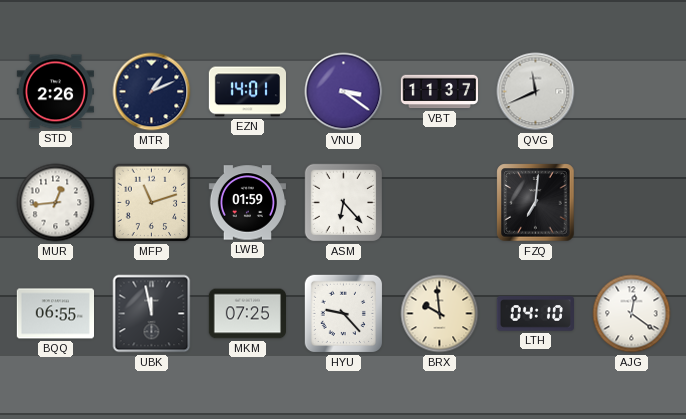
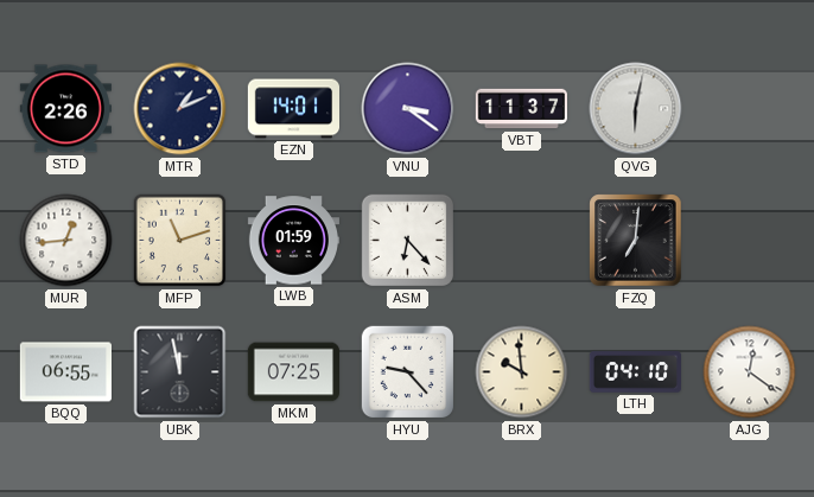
QVG: 11:41 -> 6:02
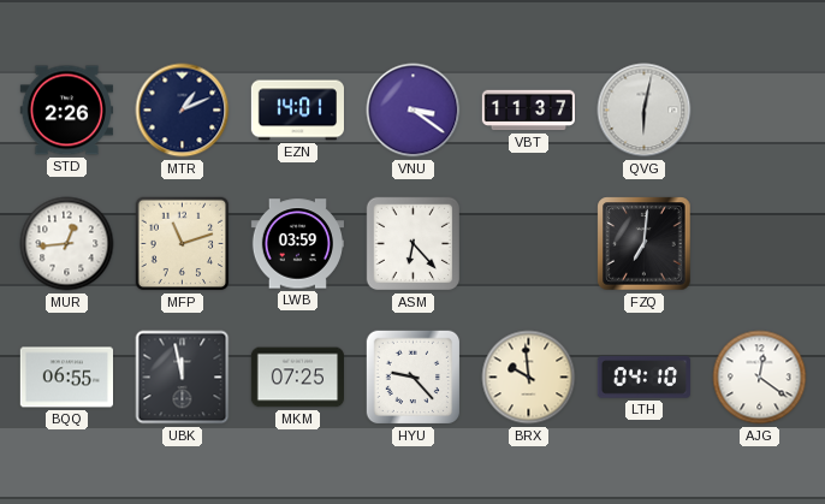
LWB: 01:59 -> 03:59
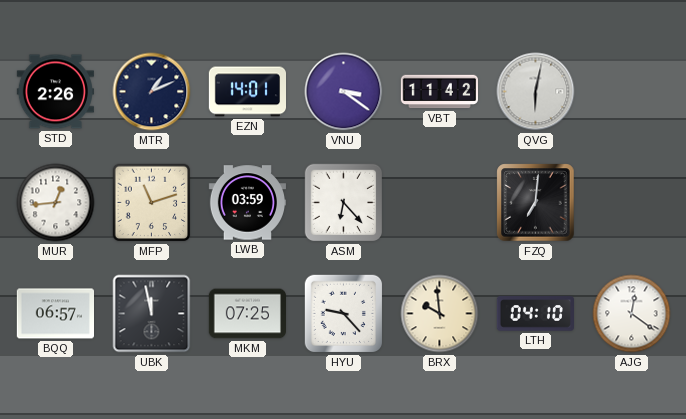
VBT: 11:37 -> 11:42
BQQ: 06:55 -> 06:57
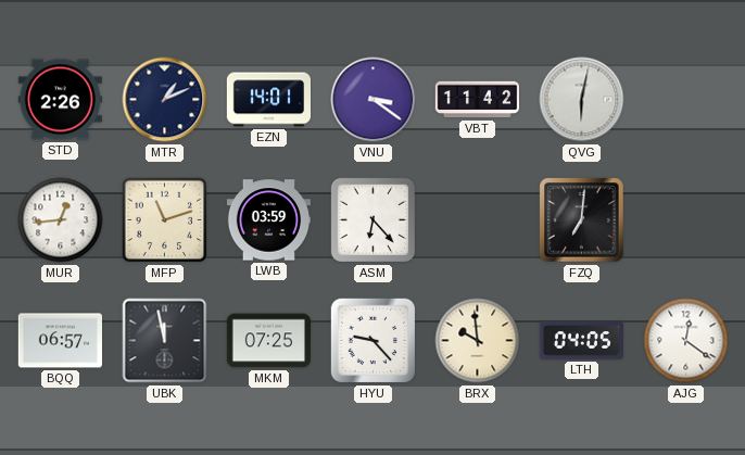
LTH: 04:10 -> 04:05
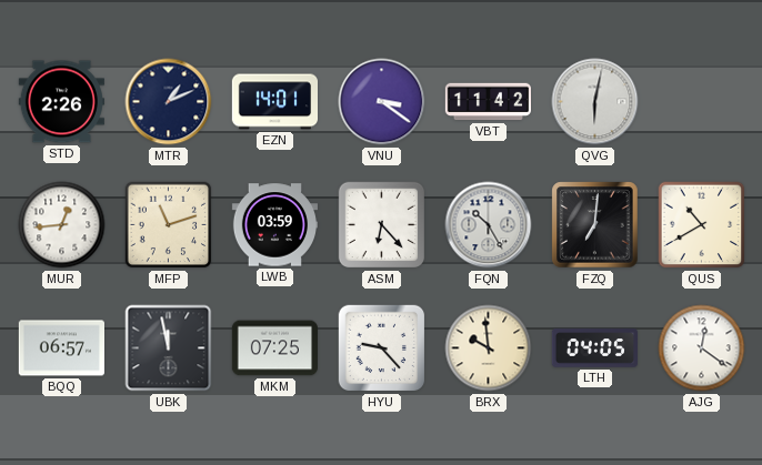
FQN: none -> 10:25
QUS: none -> 10:40
